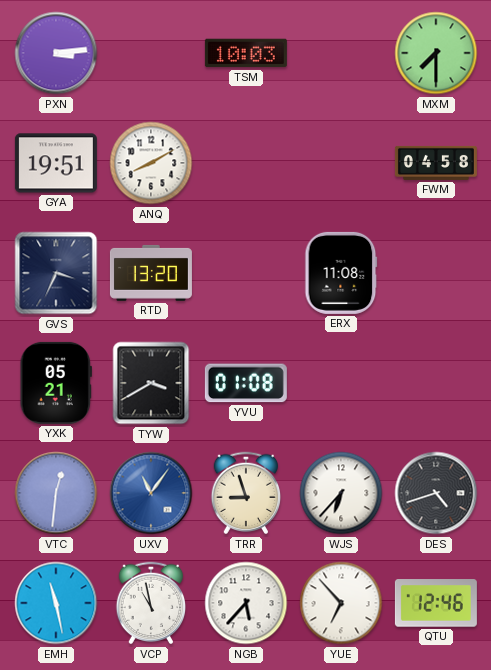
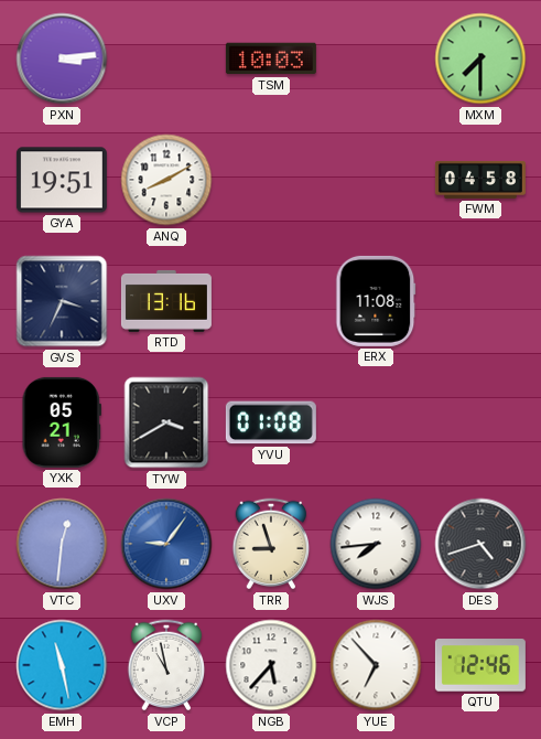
RTD: 13:20 -> 13:16
UXV: 11:06 -> 9:06
WJS: 6:37 -> 7:44
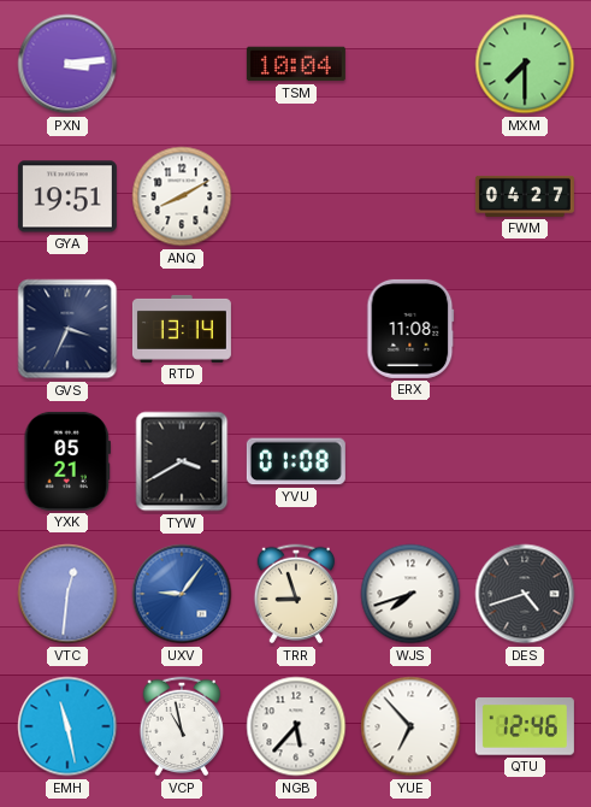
TSM: 10:03 -> 10:04
FWM: 04:58 -> 04:27
RTD: 13:16 -> 13:14
WJS: 7:44 -> 7:42
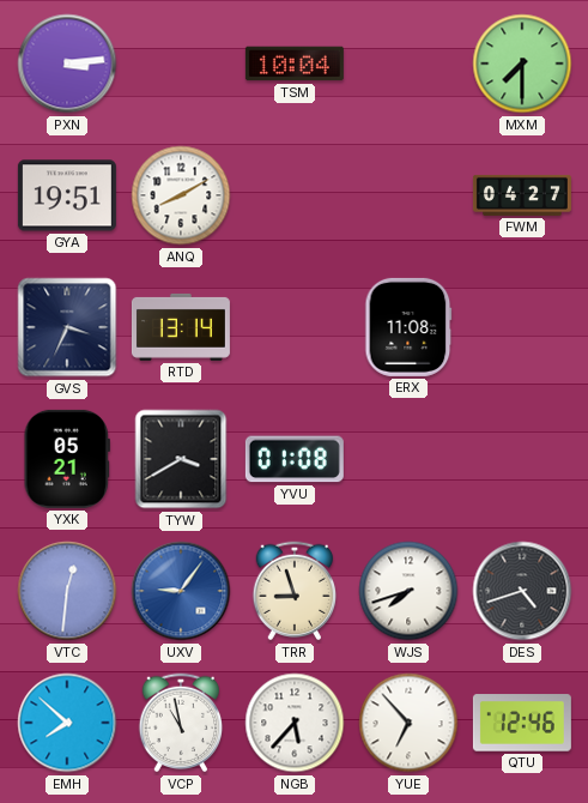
EMH: 11:28 -> 7:52
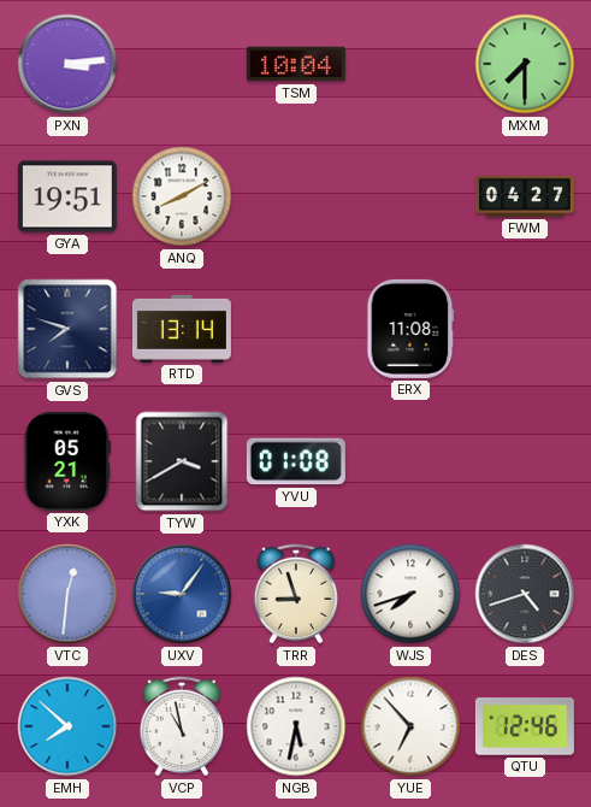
GVS: 3:34 -> 7:48
NGB: 5:37 -> 5:32
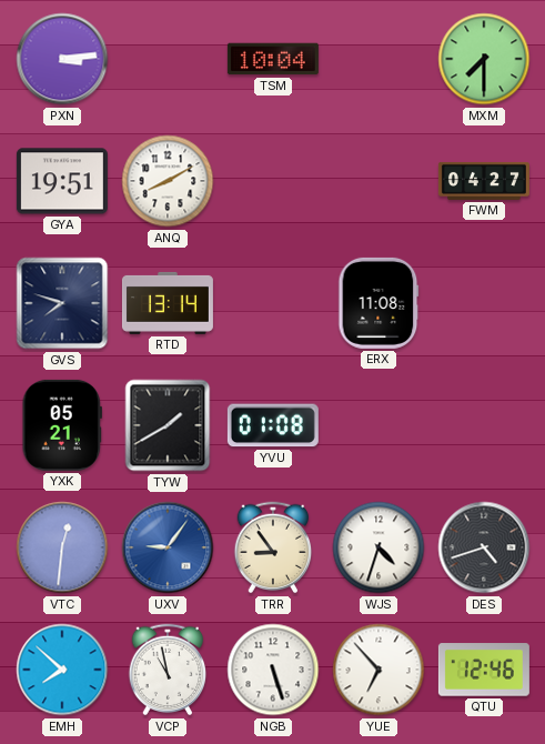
TYW: 3:40 -> 1:40
TRR: 8:57 -> 8:54
WJS: 7:42 -> 4:33
NGB: 5:32 -> 5:27
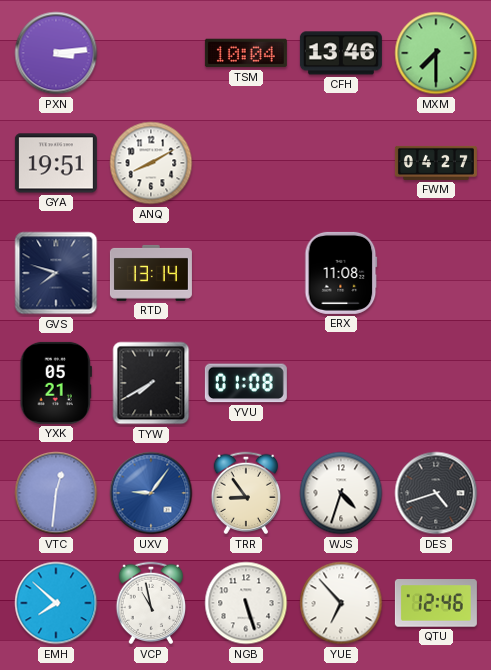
CFH: none -> 13:46
TYW: 1:40 -> 7:40
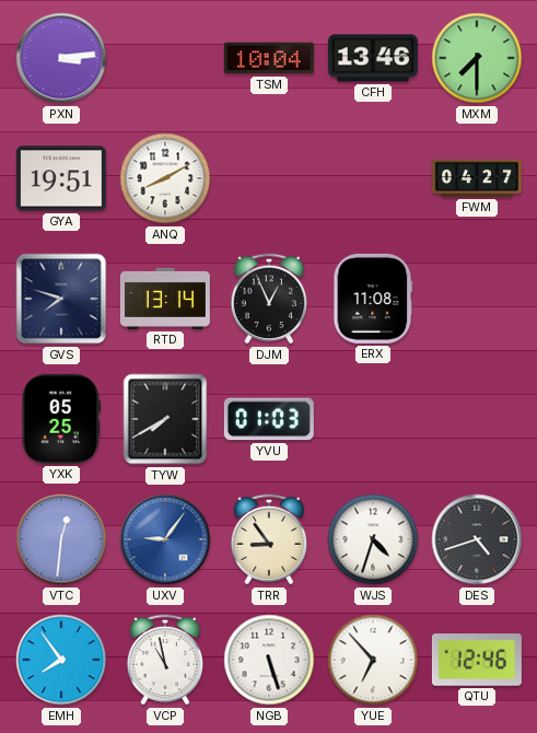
DJM: none -> 12:56
YXK: 05:21 -> 05:25
YVU: 01:08 -> 01:03
EMH: 7:52 -> 7:54
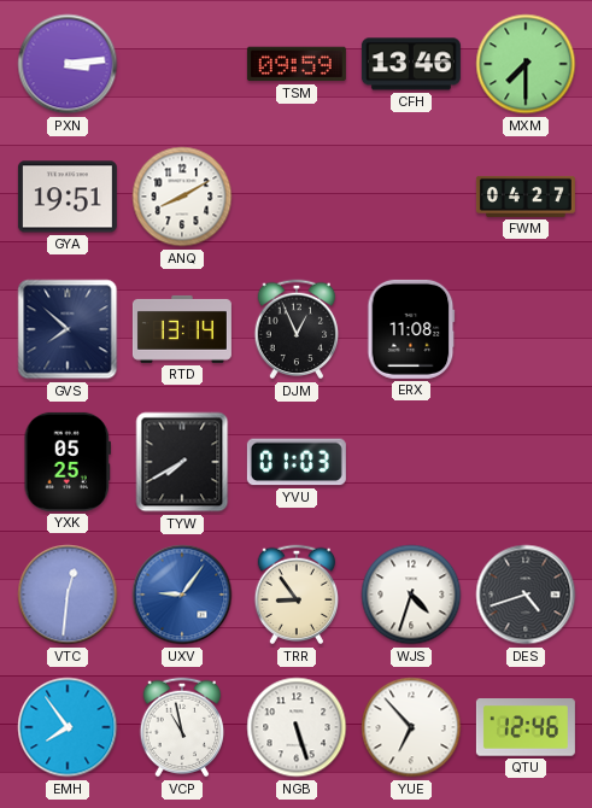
TSM: 10:04 -> 09:59
GVS: 7:48 -> 7:52
